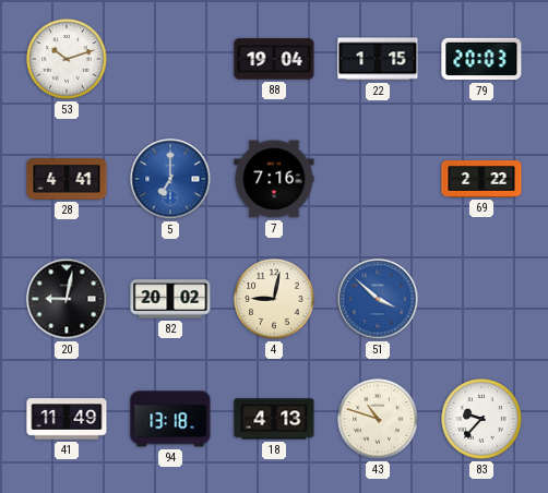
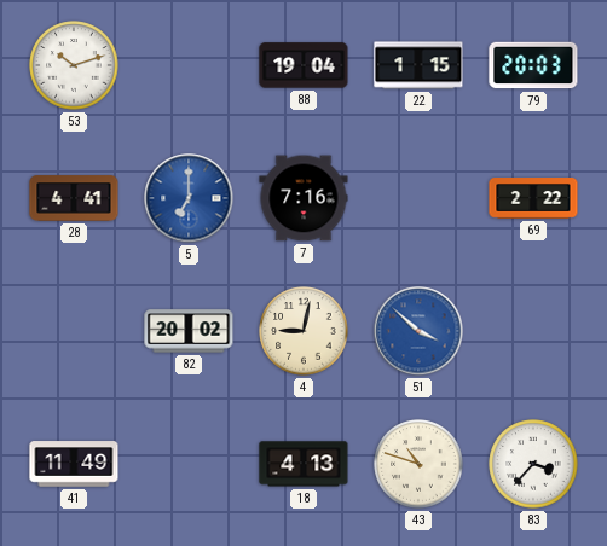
20: 9:02 -> none
94: 13:18 -> none
83: 9:37 -> 3:37
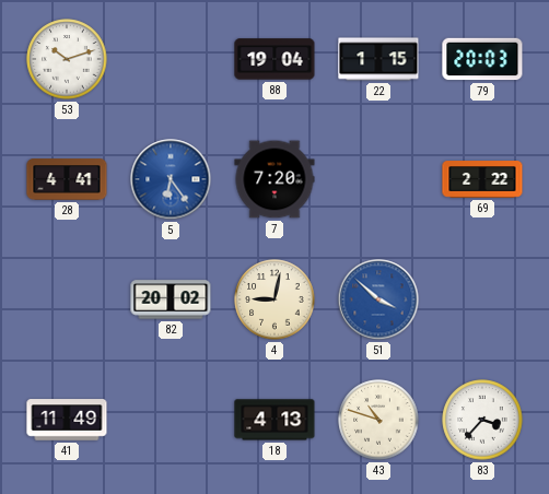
5: 7:00 -> 6:24
7: 7:16 -> 7:20
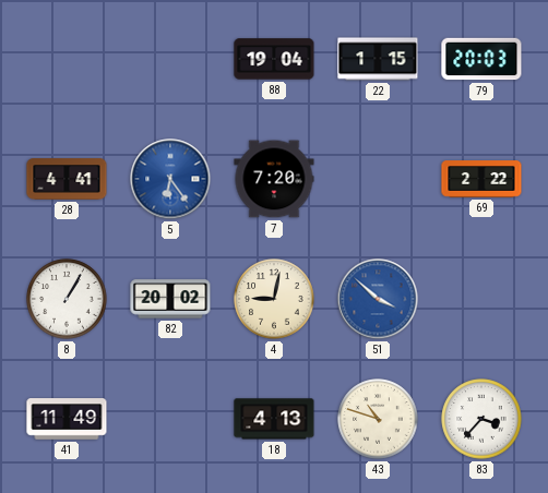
53: 10:12 -> none
8: none -> 1:05
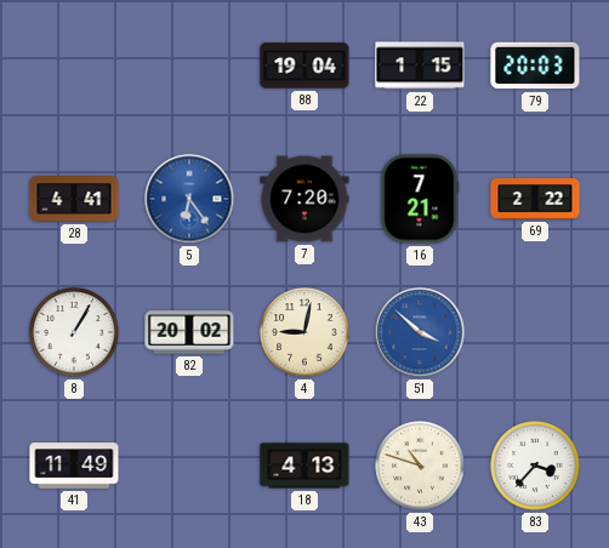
16: none -> 7:21
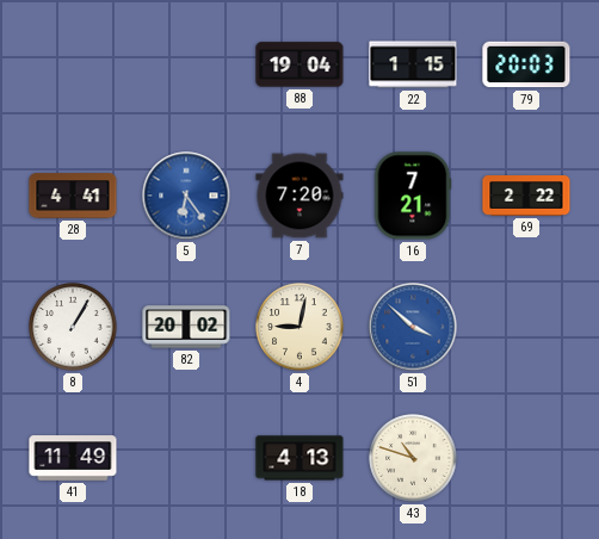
83: 3:37 -> none
